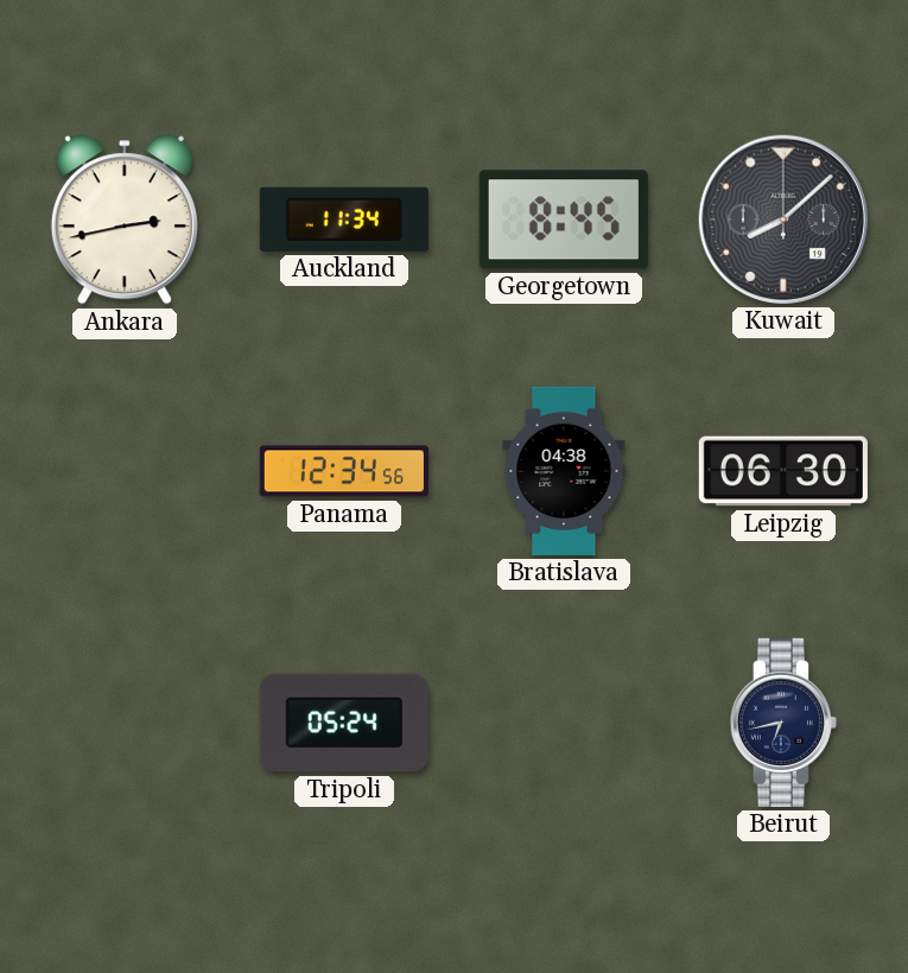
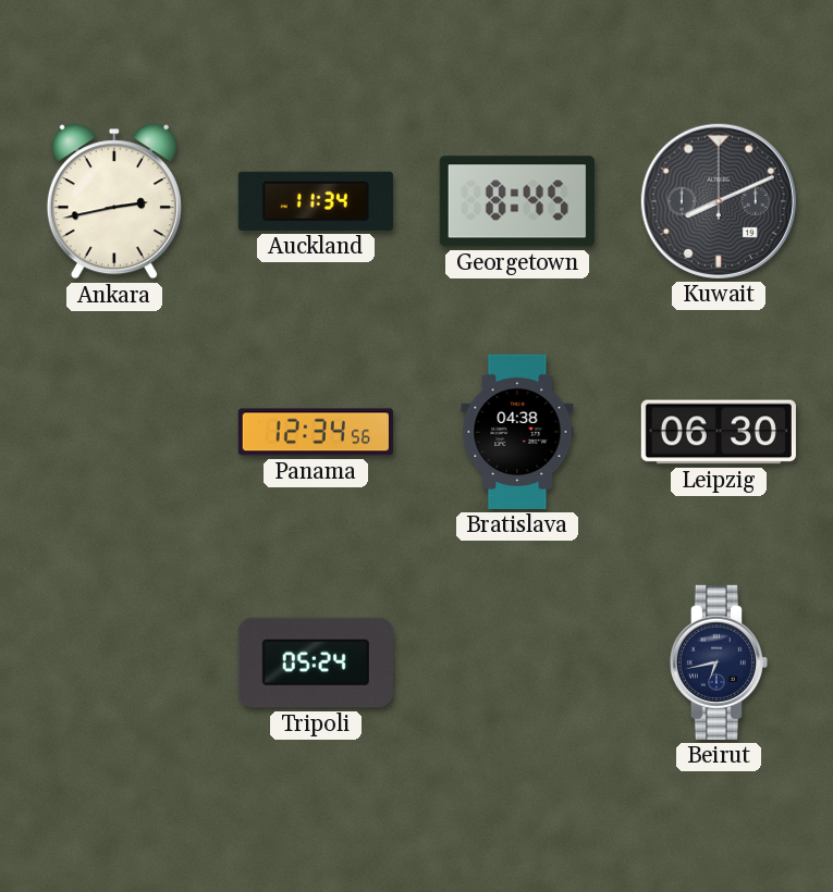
Kuwait: 8:08 -> 8:11
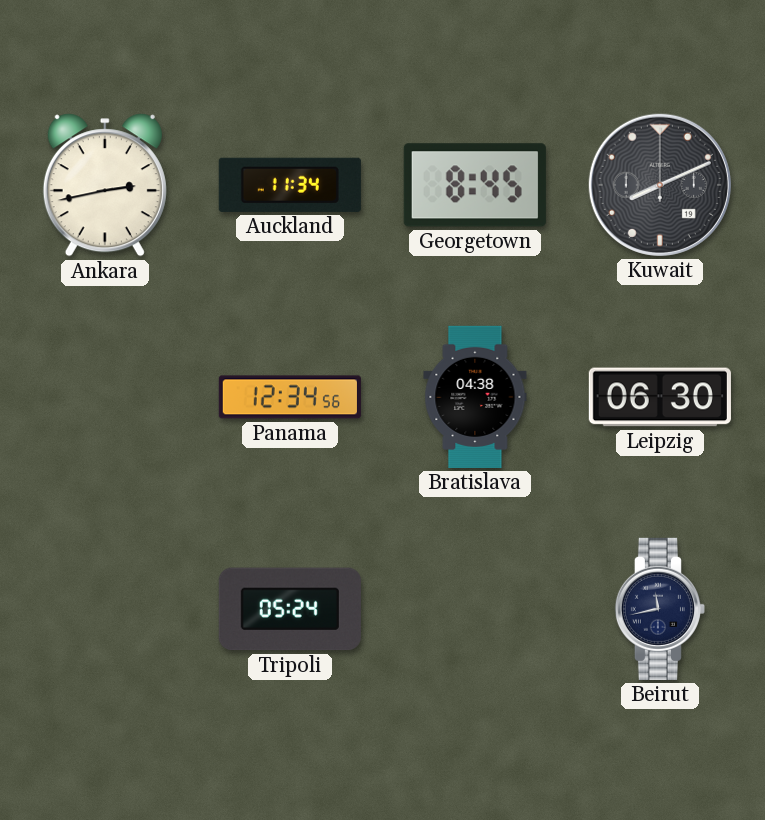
Beirut: 6:43 -> 11:43
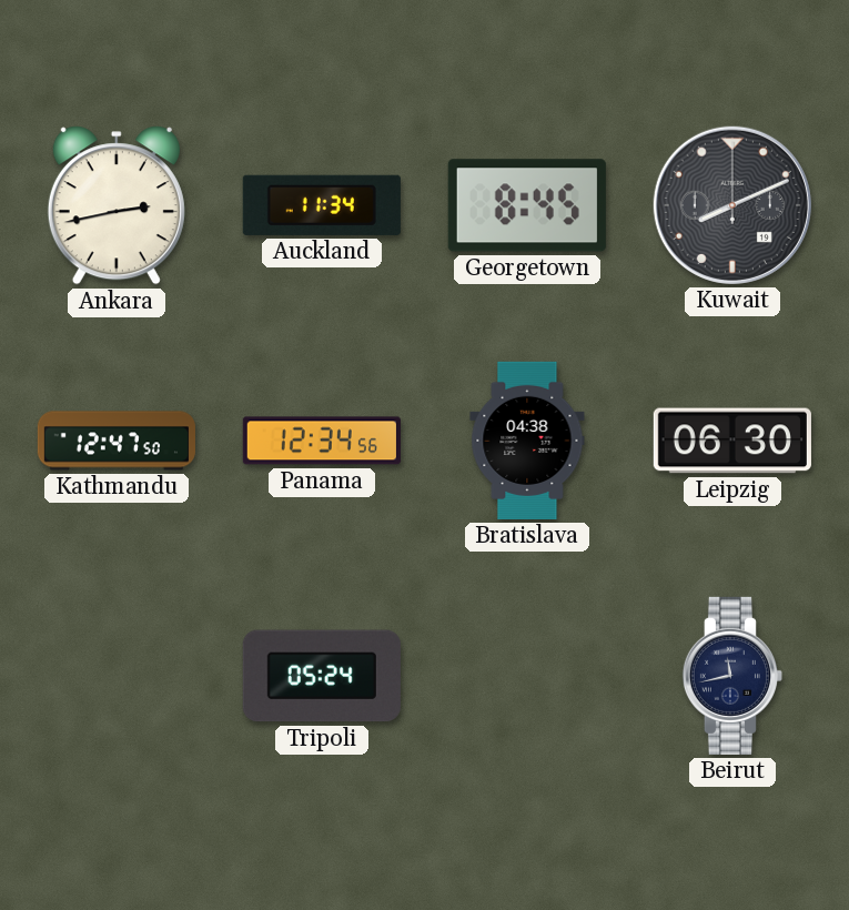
Kathmandu: none -> 12:47
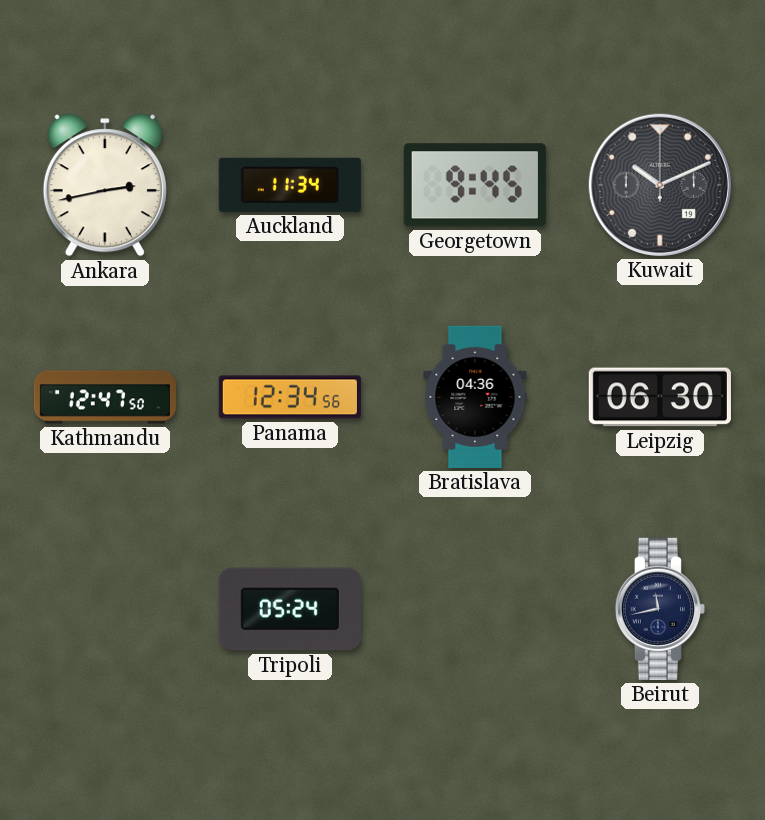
Georgetown: 8:45 -> 9:45
Kuwait: 8:11 -> 10:11
Bratislava: 04:38 -> 04:36
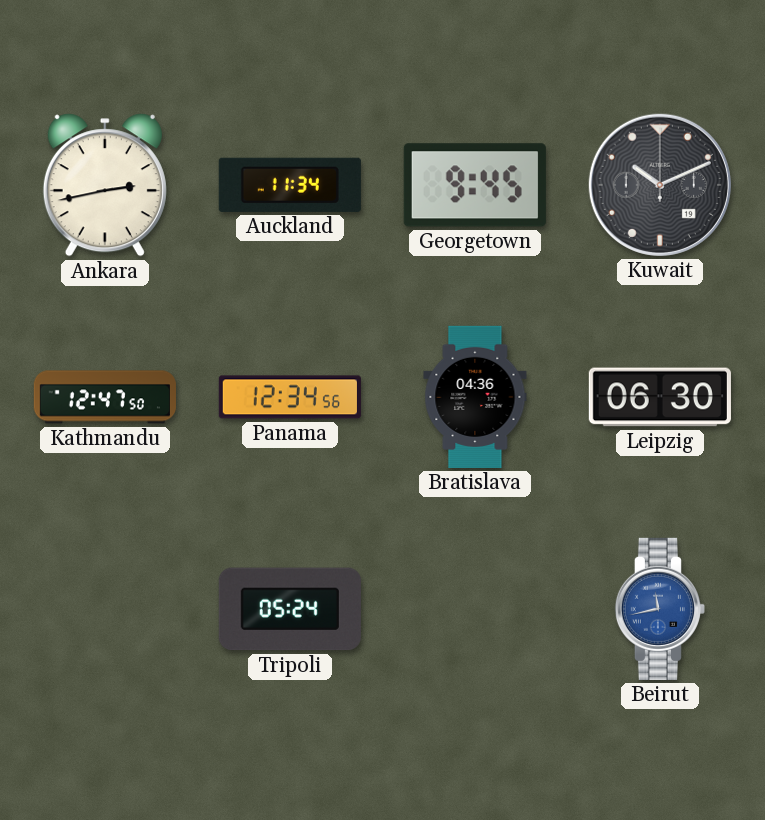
Beirut dial: navy -> blue
